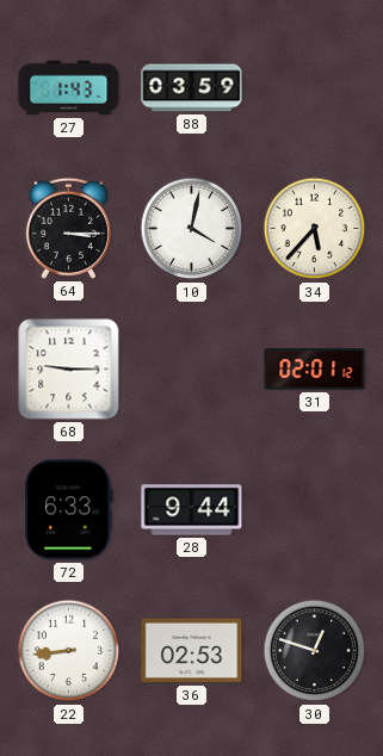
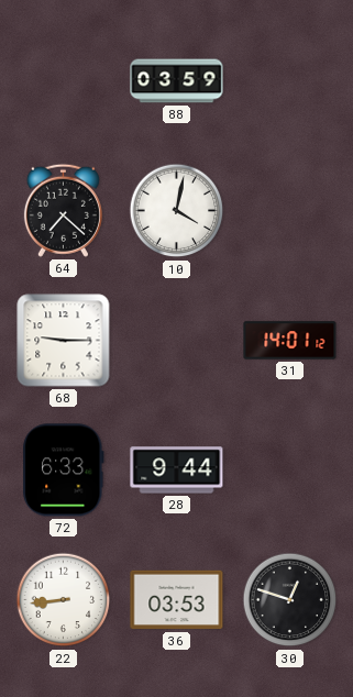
27: 1:43 -> none
64: 3:15 -> 7:22
34: 5:37 -> none
31: 02:01 -> 14:01
36: 02:53 -> 03:53
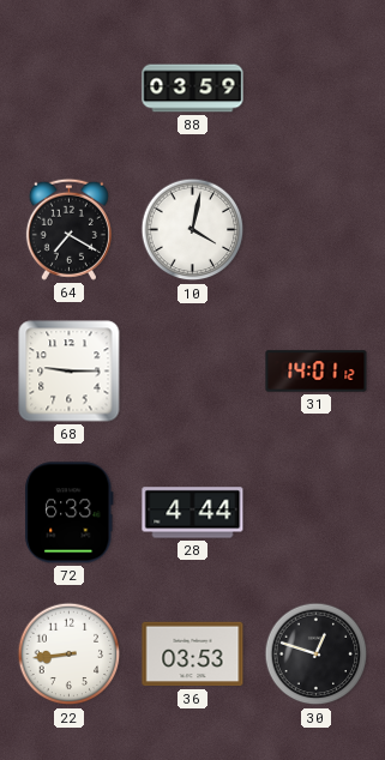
64: 7:22 -> 7:20
28: 9:44 -> 4:44
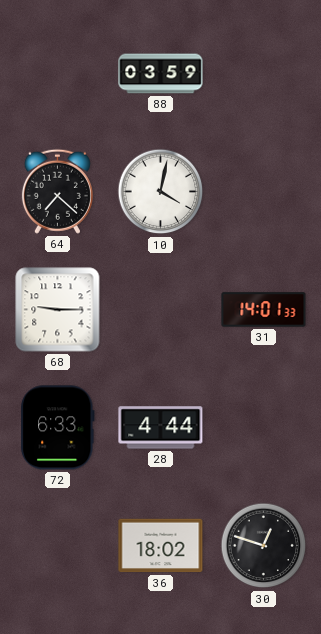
64: 7:20 -> 7:22
31: 14:01:12 -> 14:01:33
22: 8:44 -> none
36: 03:53 -> 18:02
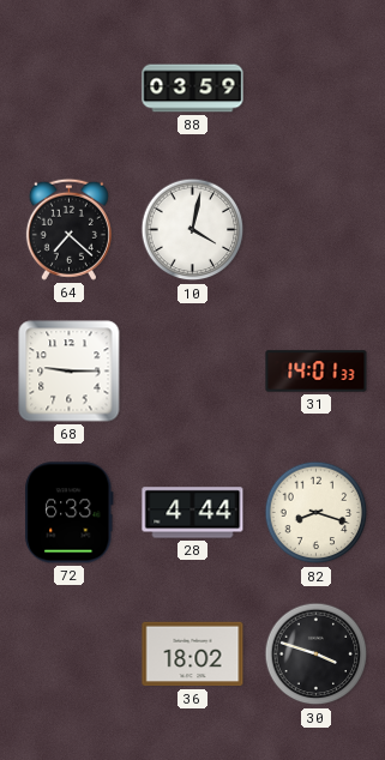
82: none -> 8:18
30: 12:48 -> 3:48
